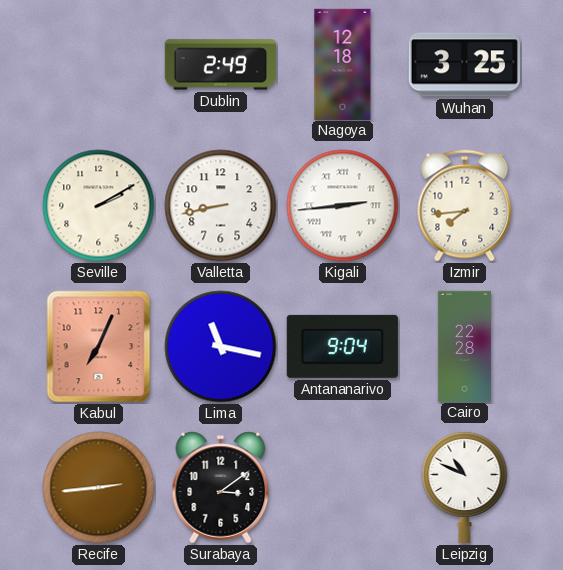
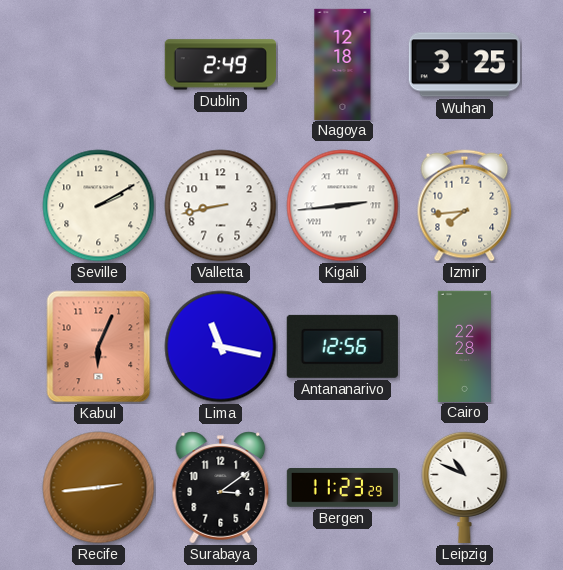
Kabul: 7:04 -> 6:04
Antananarivo: 9:04 -> 12:56
Bergen: none -> 11:23
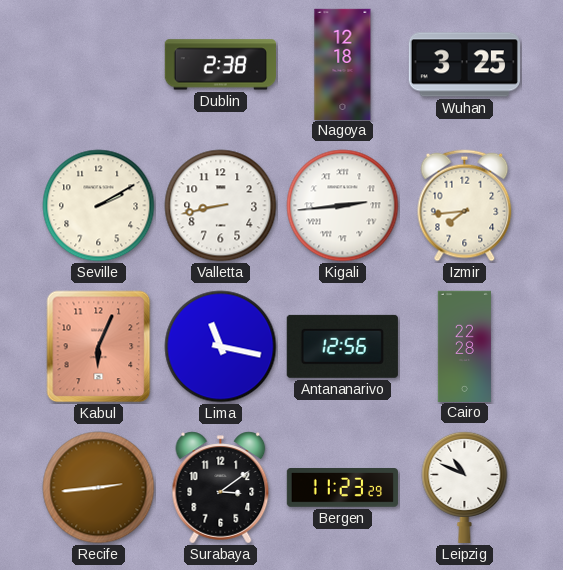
Dublin: 2:49 -> 2:38
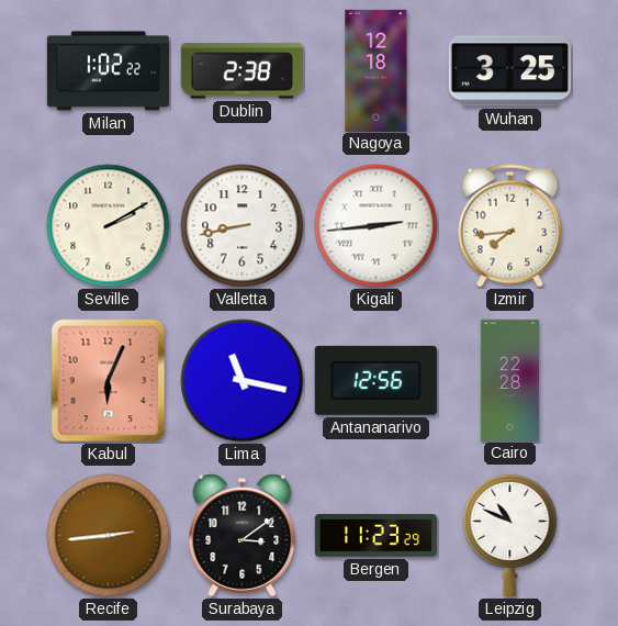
Milan: none -> 1:02
